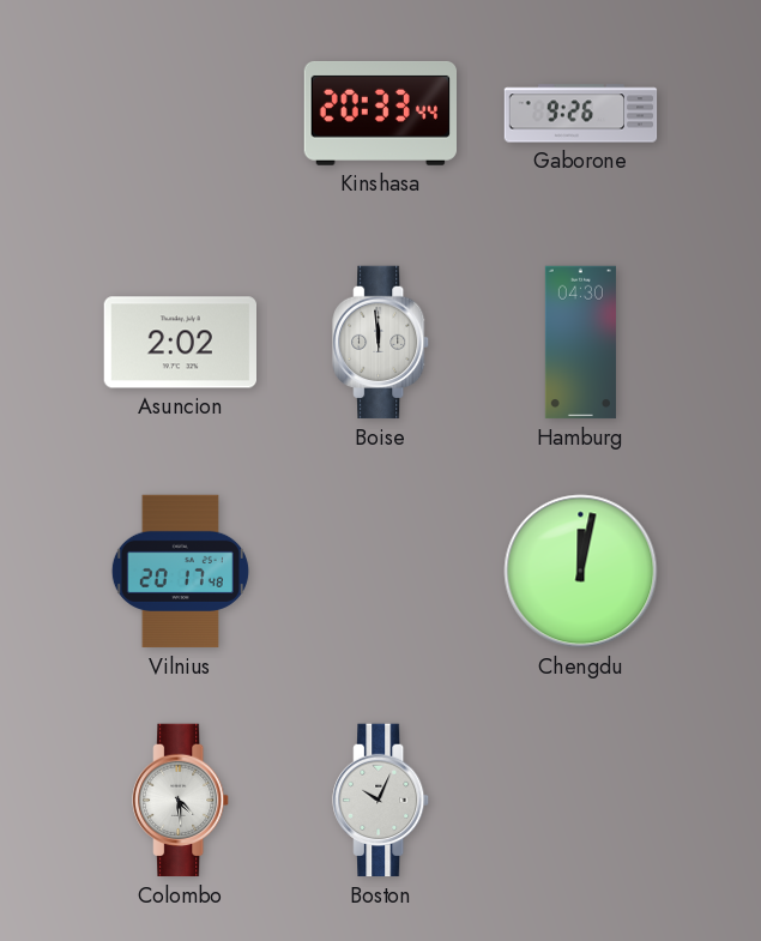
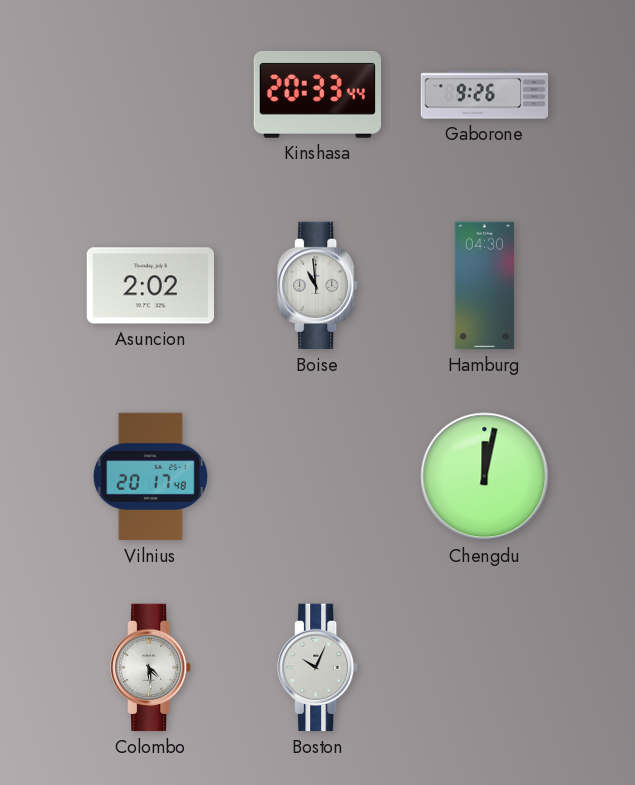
Boise: 11:59 -> 10:59
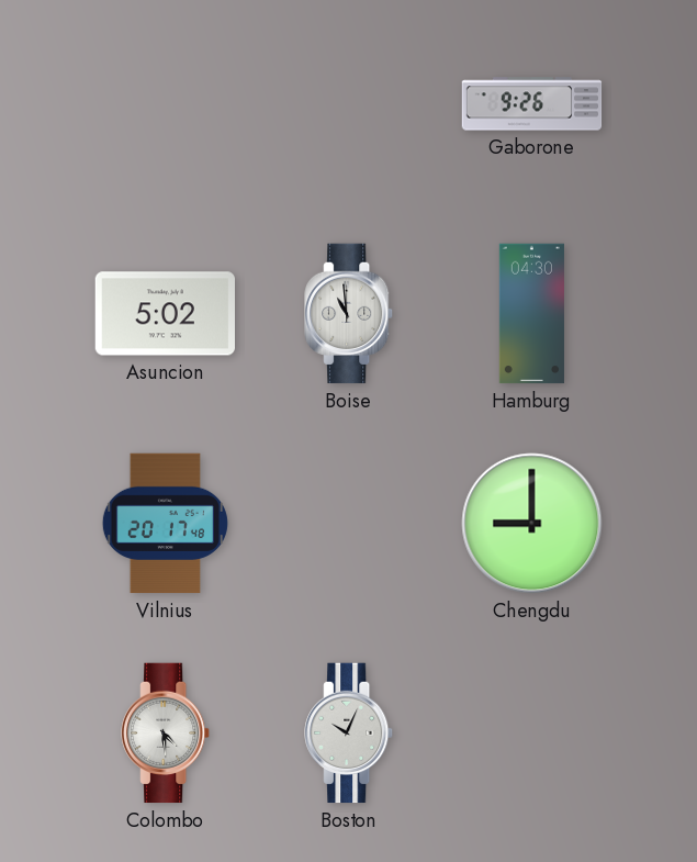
Kinshasa: 20:33 -> none
Asuncion: 2:02 -> 5:02
Chengdu: 12:02 -> 9:00
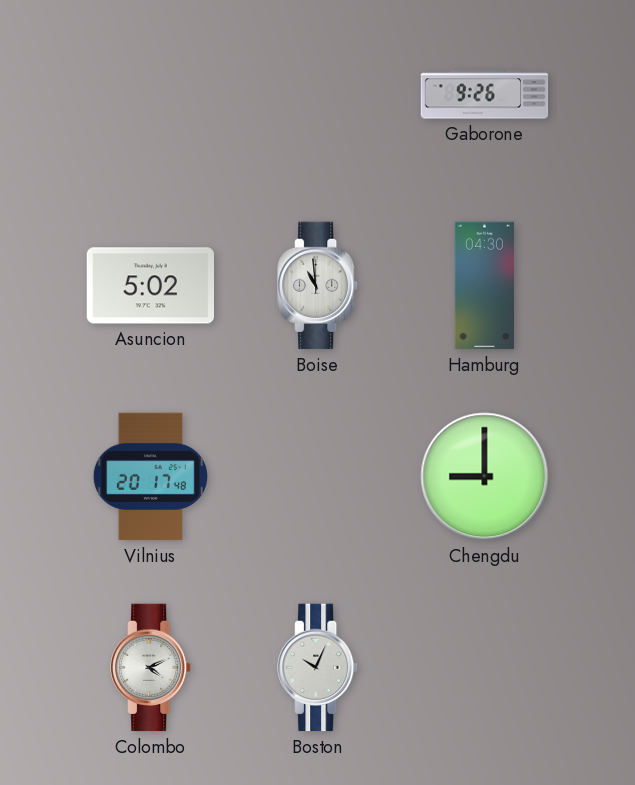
Colombo: 4:29 -> 4:11
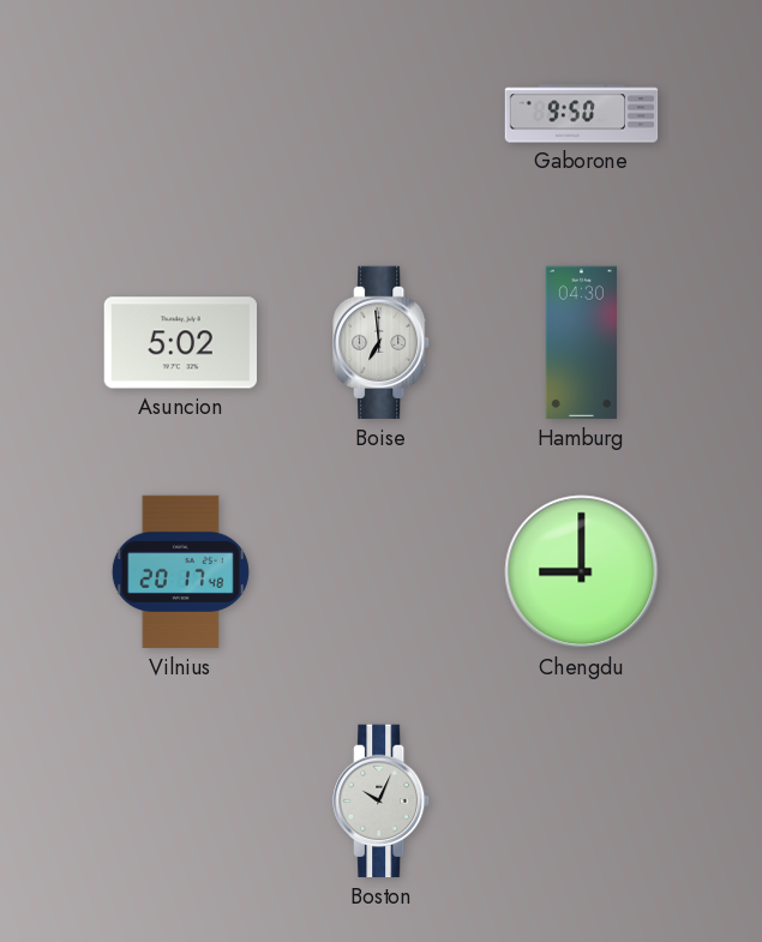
Gaborone: 9:26 -> 9:50
Boise: 10:59 -> 6:59
Colombo: 4:11 -> none
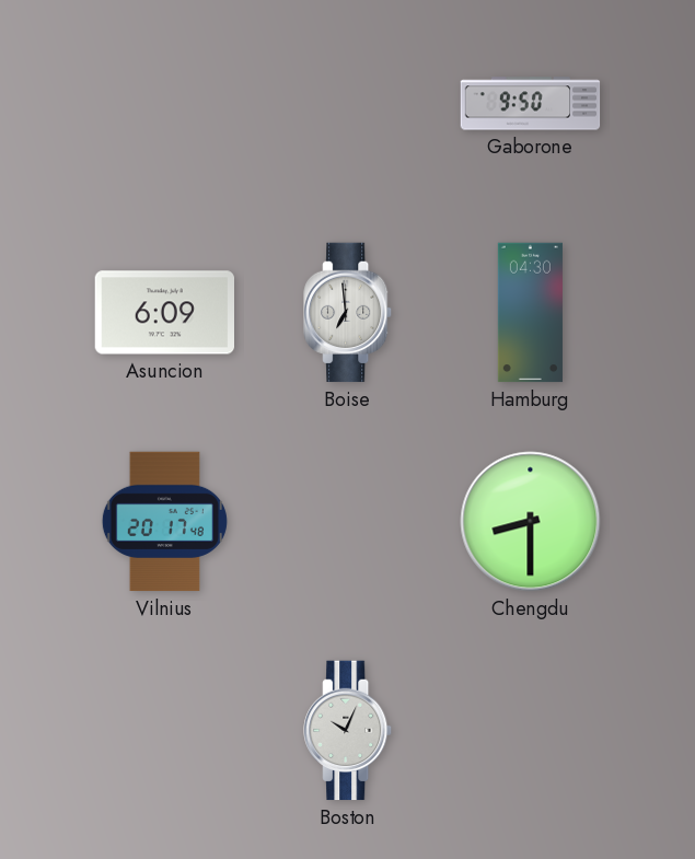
Asuncion: 5:02 -> 6:09
Chengdu: 9:00 -> 8:30
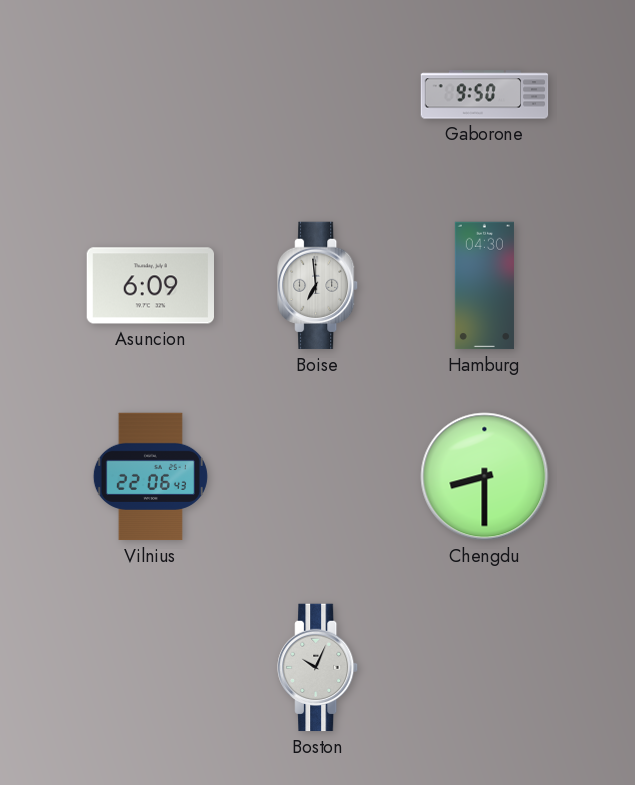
Vilnius: 20:17 -> 22:06
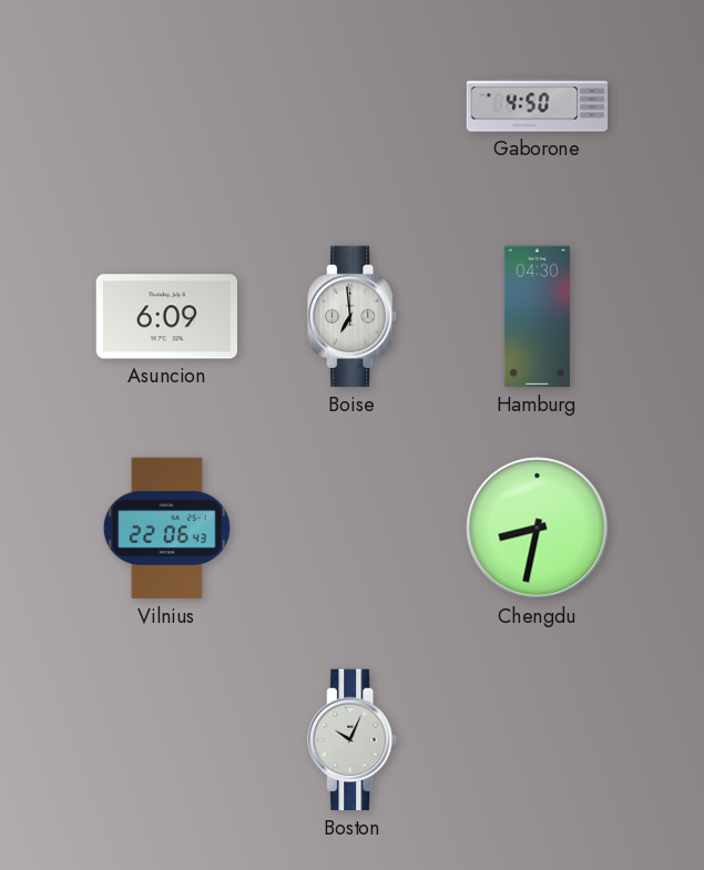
Gaborone: 9:50 -> 4:50
Chengdu: 8:30 -> 8:32
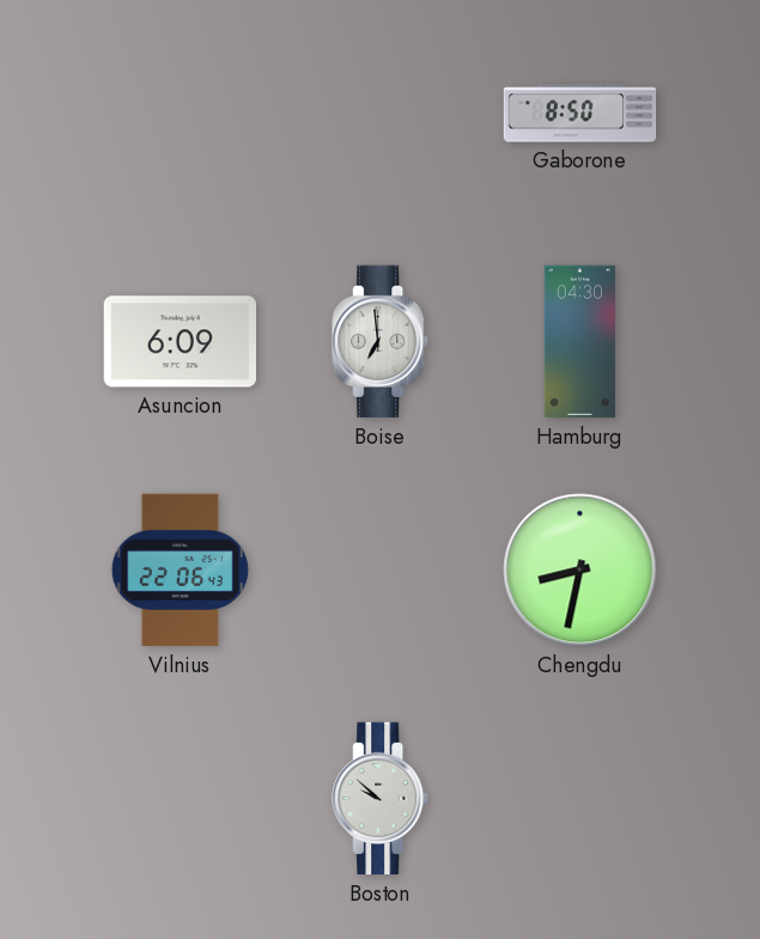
Gaborone: 4:50 -> 8:50
Boston: 10:04 -> 9:52
